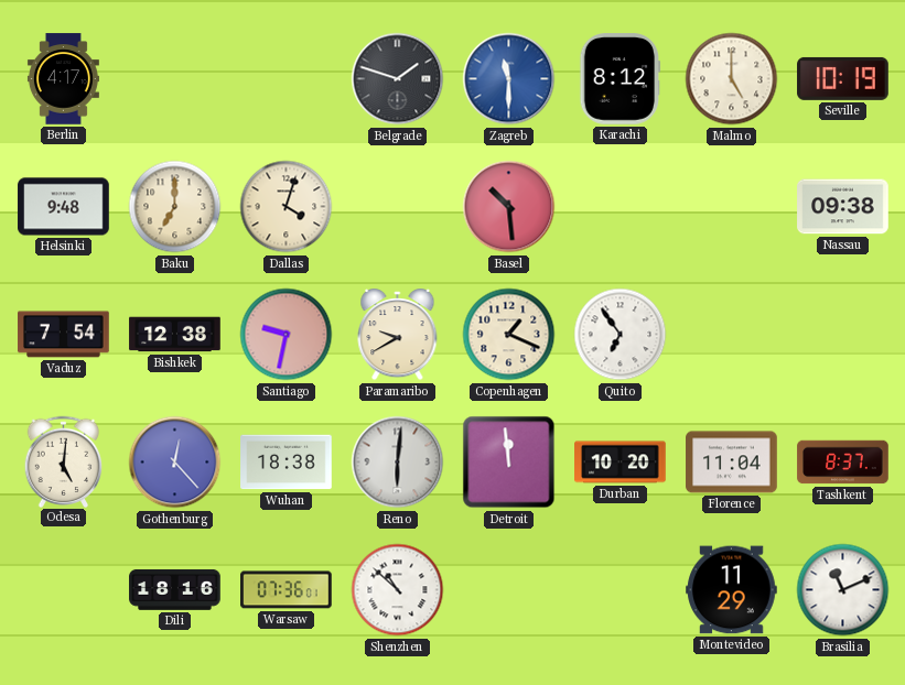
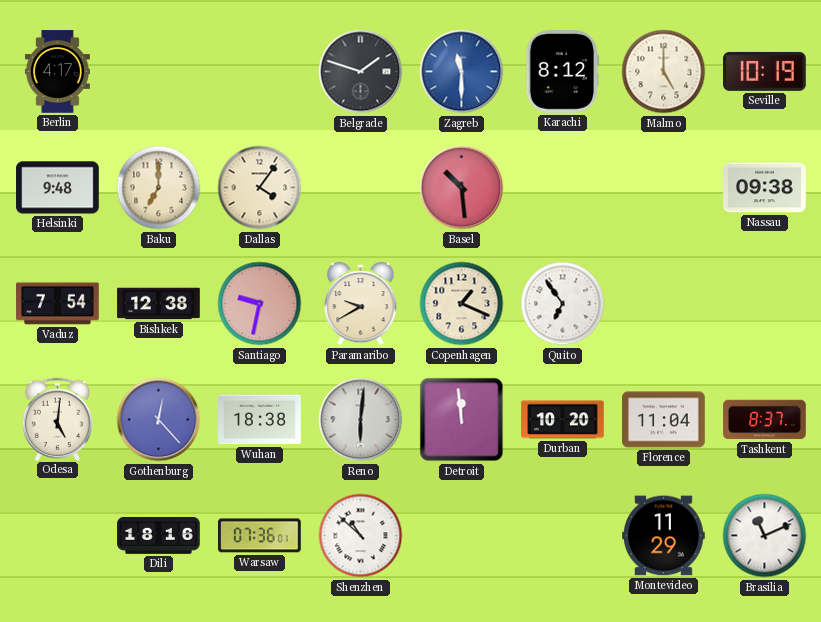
Dallas: 4:03 -> 4:06
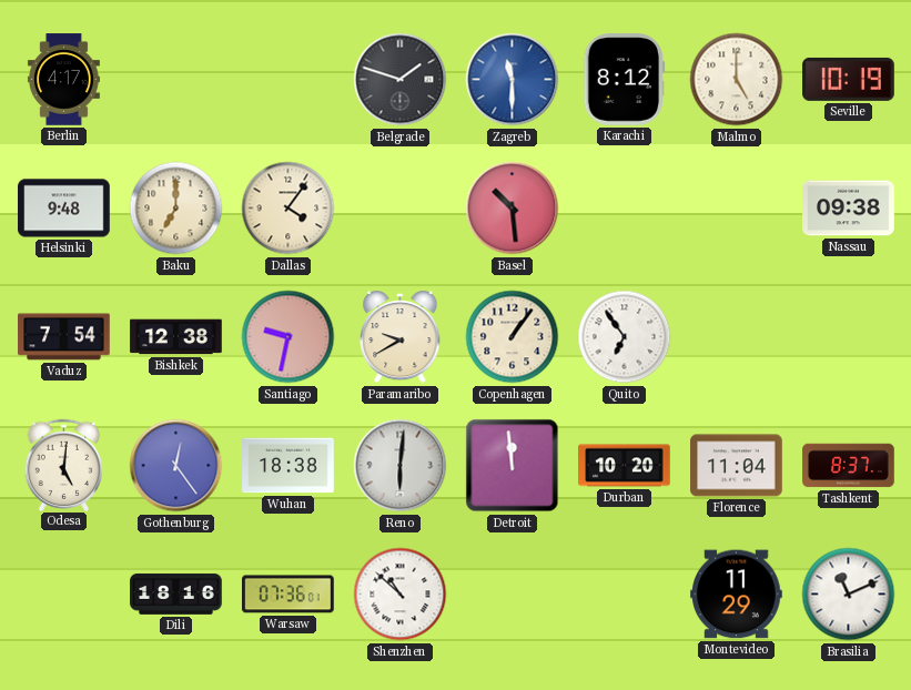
Copenhagen: 1:19 -> 1:06
Gothenburg: 12:23 -> 12:24
